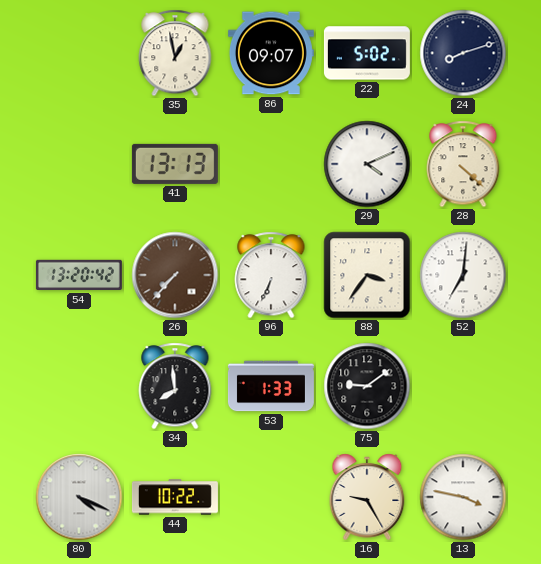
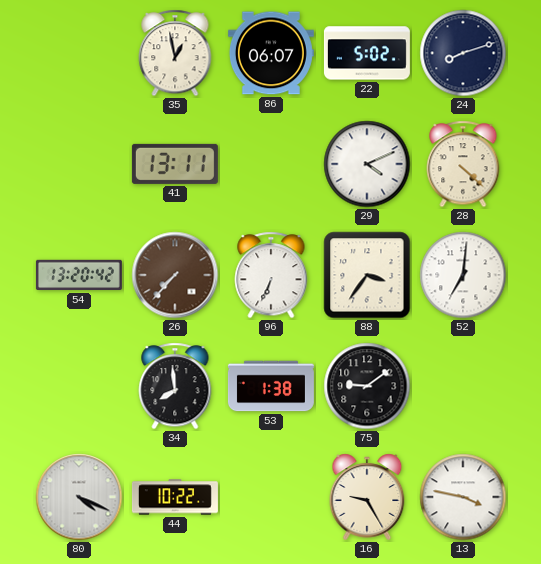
86: 09:07 -> 06:07
41: 13:13 -> 13:11
53: 1:33 -> 1:38
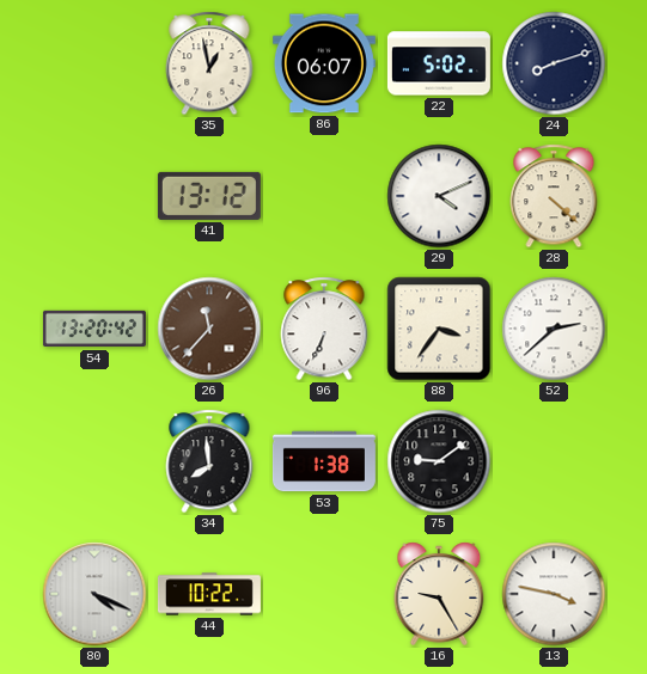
41: 13:11 -> 13:12
26: 7:37 -> 11:37
52: 7:01 -> 2:38
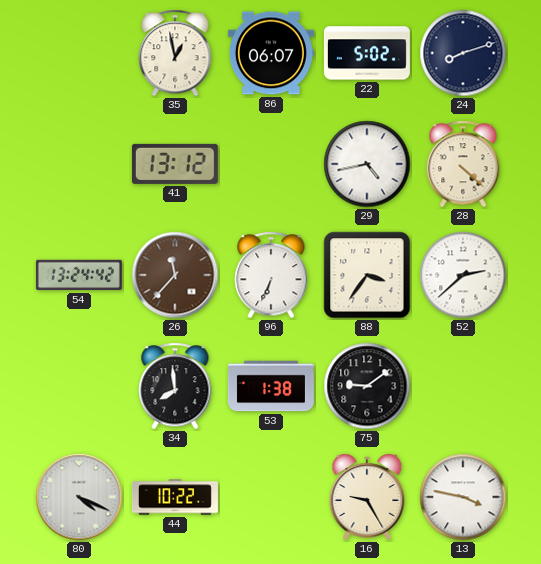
29: 4:11 -> 4:43
54: 13:20 -> 13:24
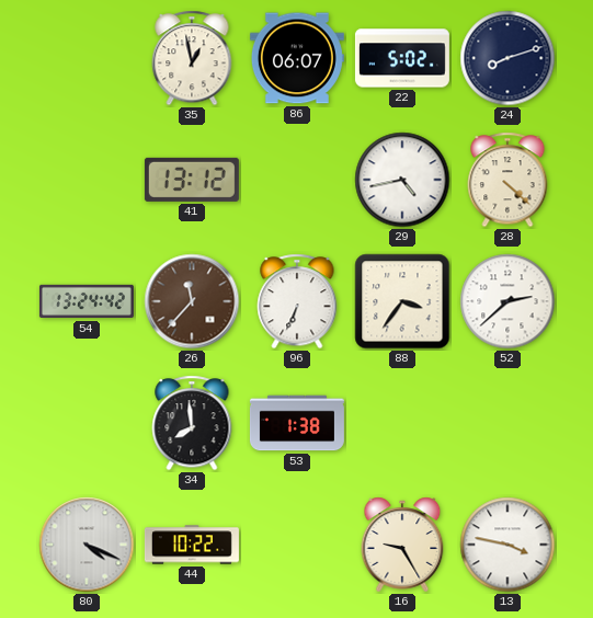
75: 9:09 -> none
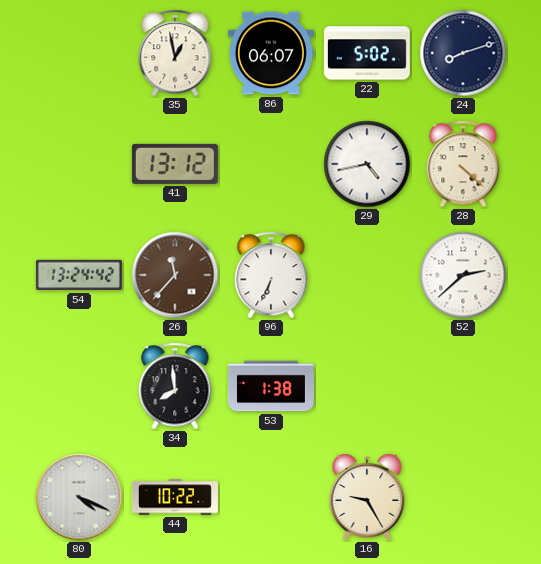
88: 3:36 -> none
13: 3:47 -> none
